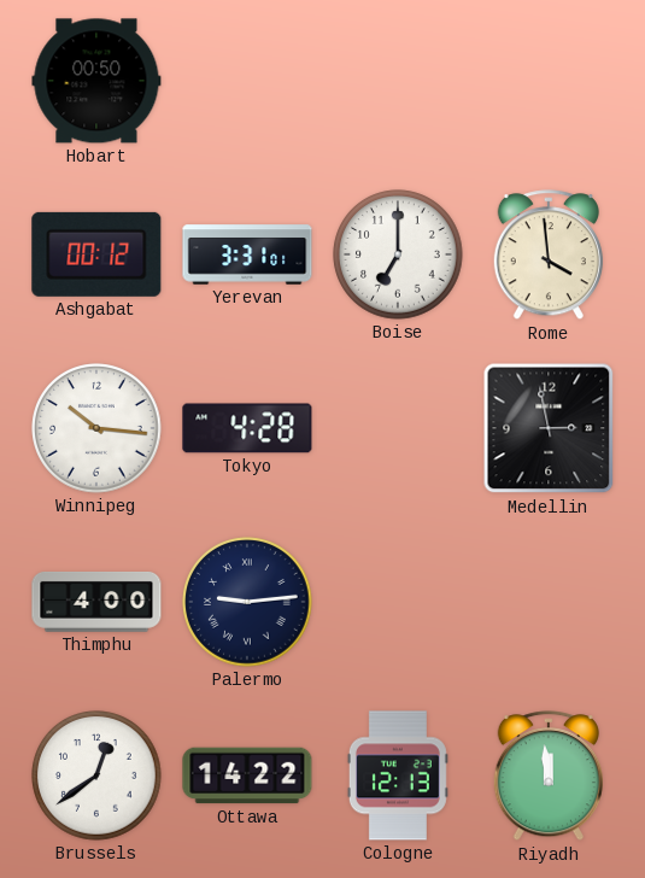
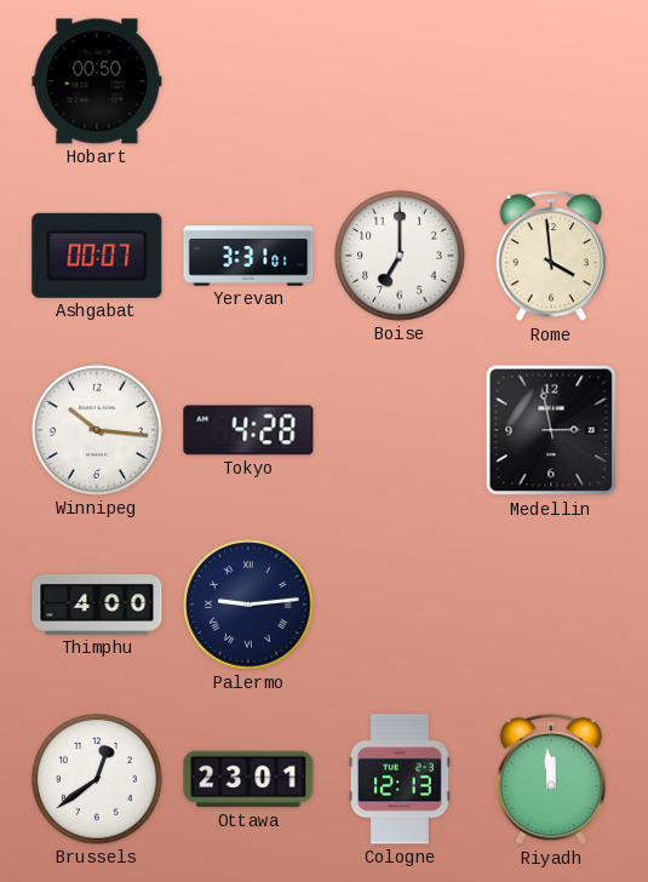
Ashgabat: 00:12 -> 00:07
Ottawa: 14:22 -> 23:01
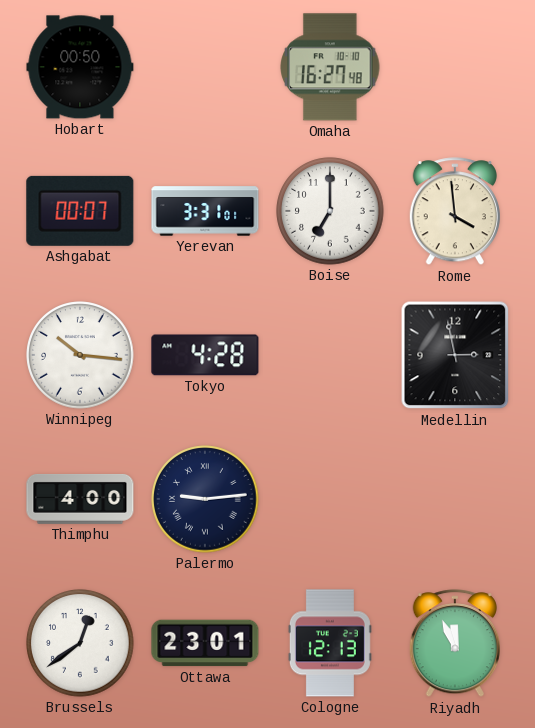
Omaha: none -> 16:27
Riyadh: 11:59 -> 11:56
